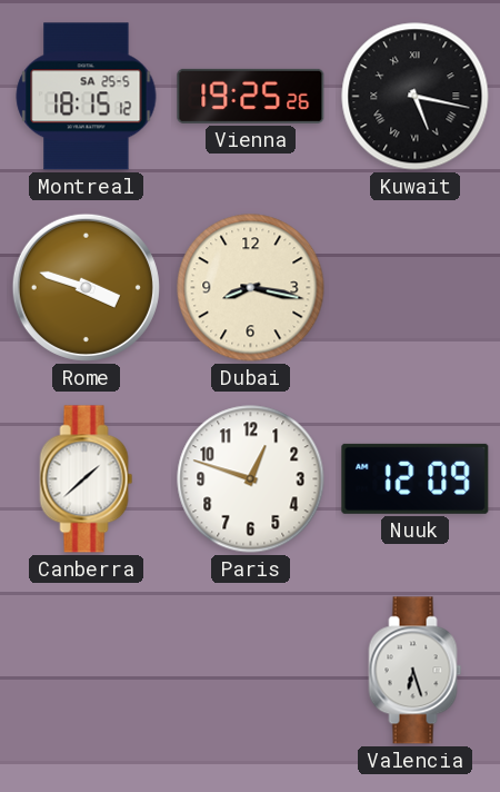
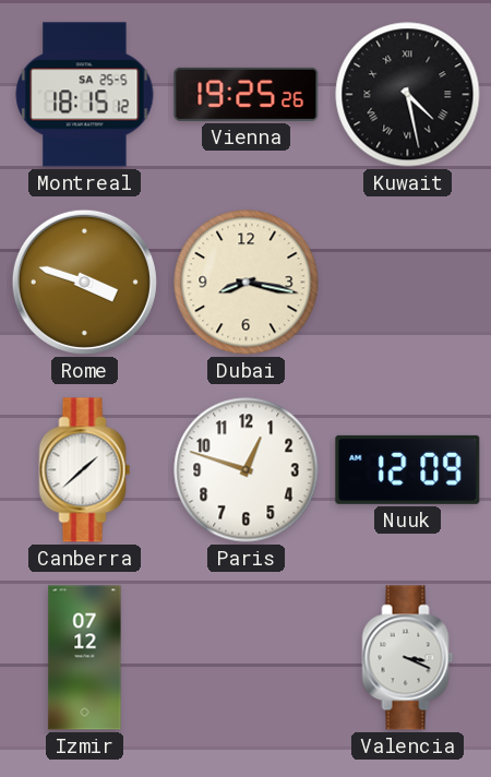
Kuwait: 5:17 -> 4:28
Izmir: none -> 07:12
Valencia: 6:27 -> 3:19
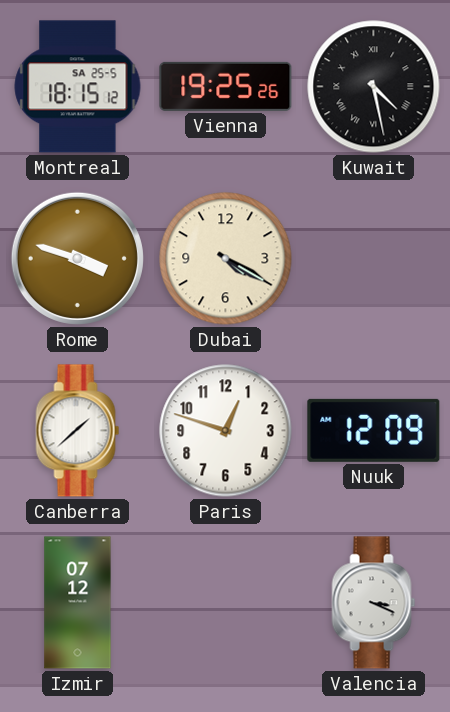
Dubai: 8:17 -> 4:20
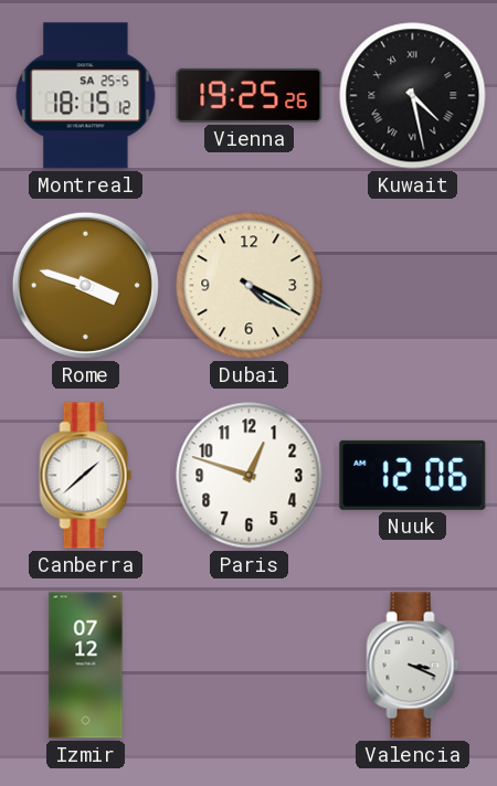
Nuuk: 12:09 -> 12:06
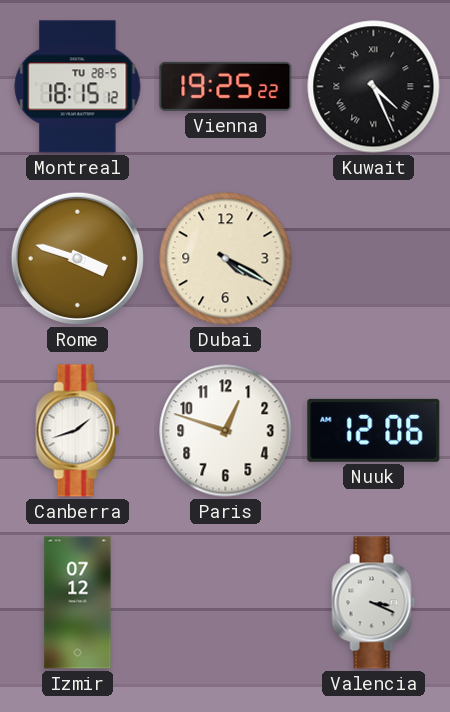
Montreal date: SA 25-5 -> TU 28-5
Vienna: 19:25:26 -> 19:25:22
Kuwait: 4:28 -> 4:26
Canberra: 1:38 -> 1:42
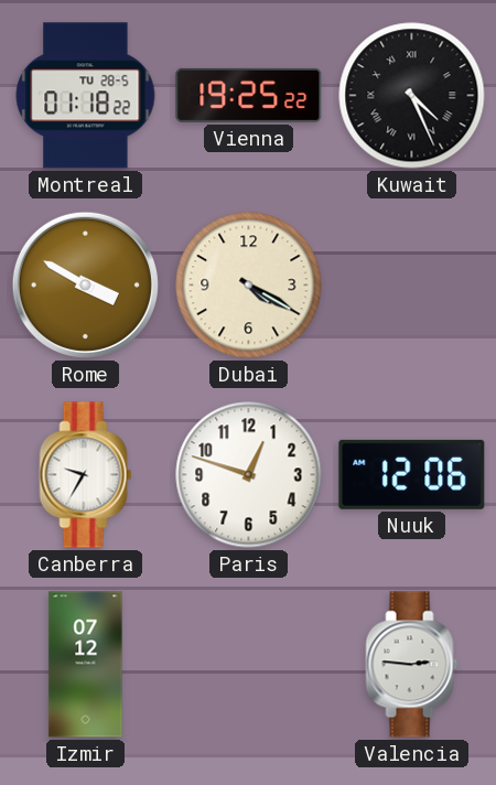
Montreal: 18:15 -> 01:18
Rome: 3:48 -> 3:50
Canberra: 1:42 -> 9:35
Valencia: 3:19 -> 2:46
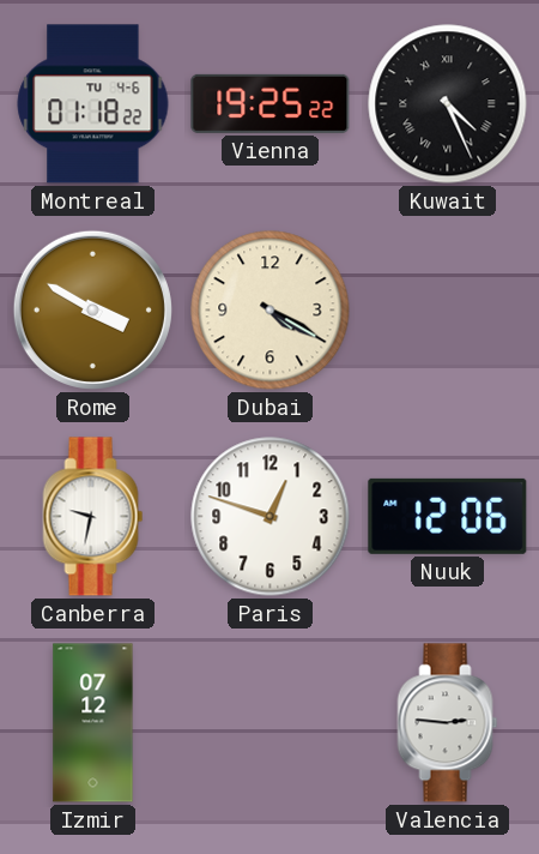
Montreal date: TU 28-5 -> TU 4-6
Canberra: 9:35 -> 9:32
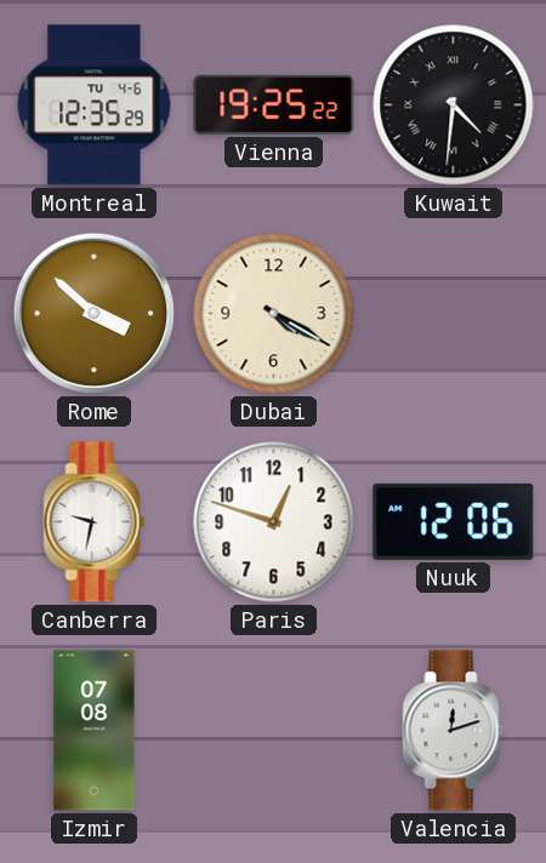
Montreal: 01:18 -> 12:35
Kuwait: 4:26 -> 4:31
Rome: 3:50 -> 3:52
Izmir: 07:12 -> 07:08
Valencia: 2:46 -> 12:12
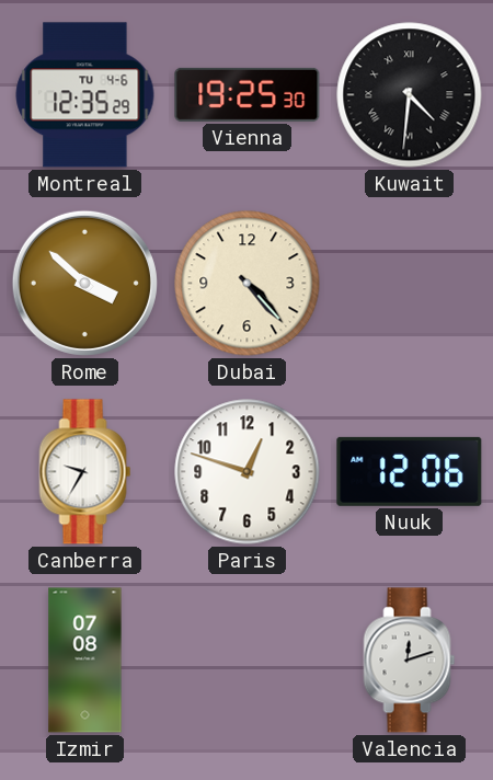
Vienna: 19:25:22 -> 19:25:30
Dubai: 4:20 -> 4:23
Canberra: 9:32 -> 9:35
